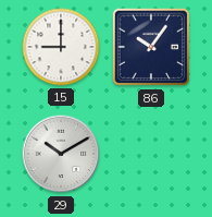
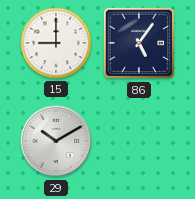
86: 10:06 -> 5:06
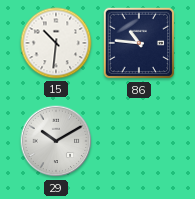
15: 9:00 -> 10:31
86: 5:06 -> 10:46
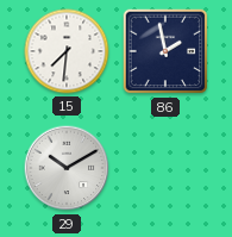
15: 10:31 -> 7:31
86: 10:46 -> 1:58
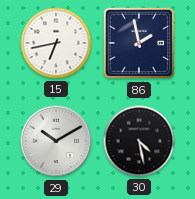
15: 7:31 -> 6:43
30: none -> 4:28
